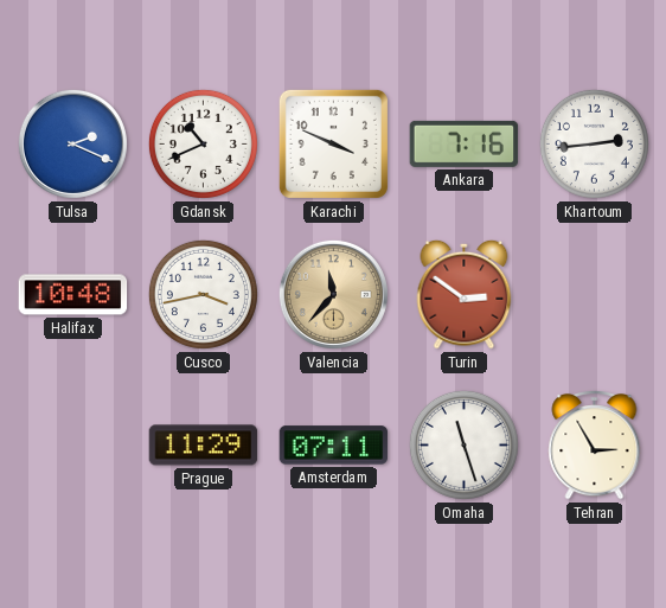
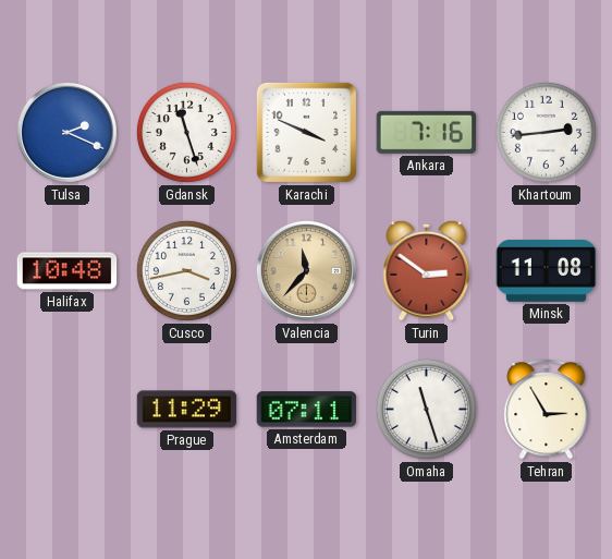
Gdansk: 10:41 -> 11:27
Minsk: none -> 11:08
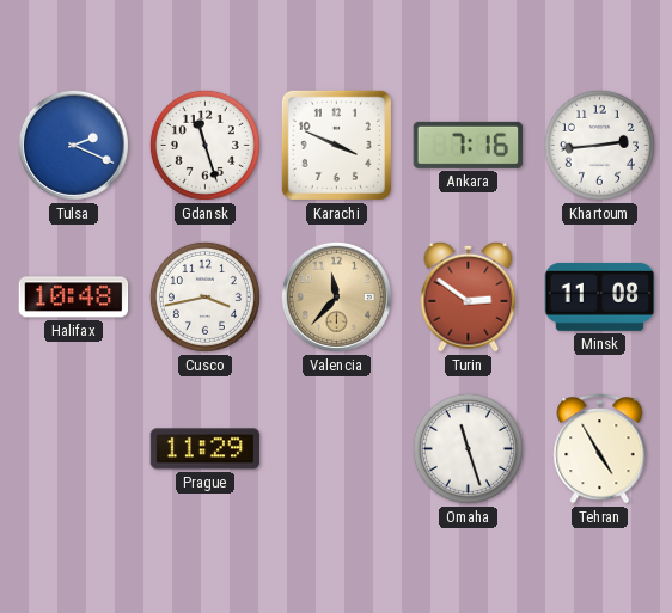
Amsterdam: 07:11 -> none
Tehran: 2:55 -> 4:55
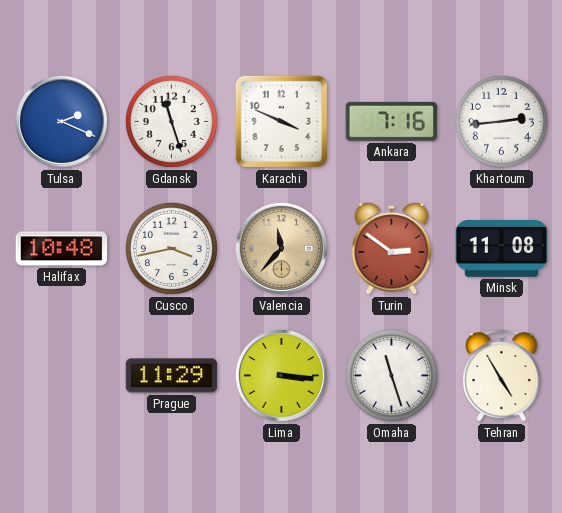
Lima: none -> 3:16
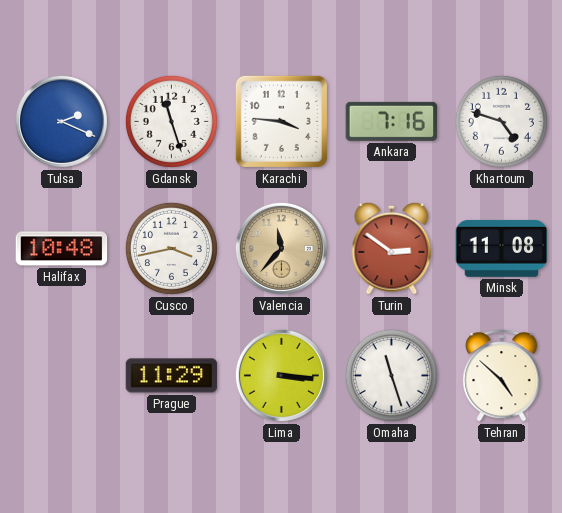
Karachi: 3:49 -> 3:46
Khartoum: 2:44 -> 4:48
Tehran: 4:55 -> 4:52
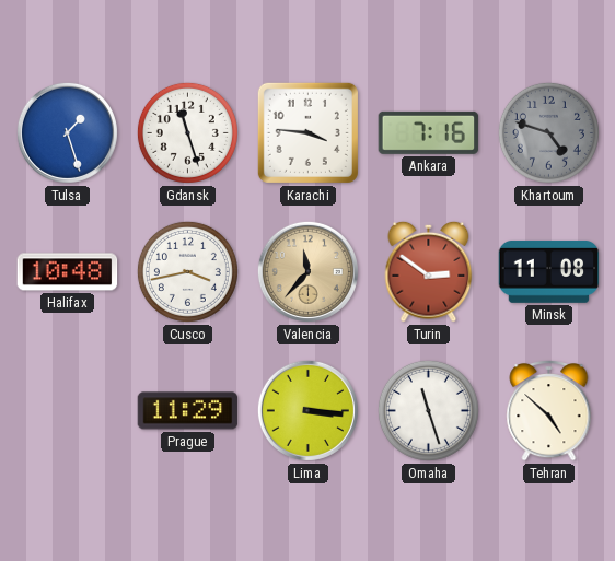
Tulsa: 2:19 -> 1:27
Khartoum dial: white -> grey
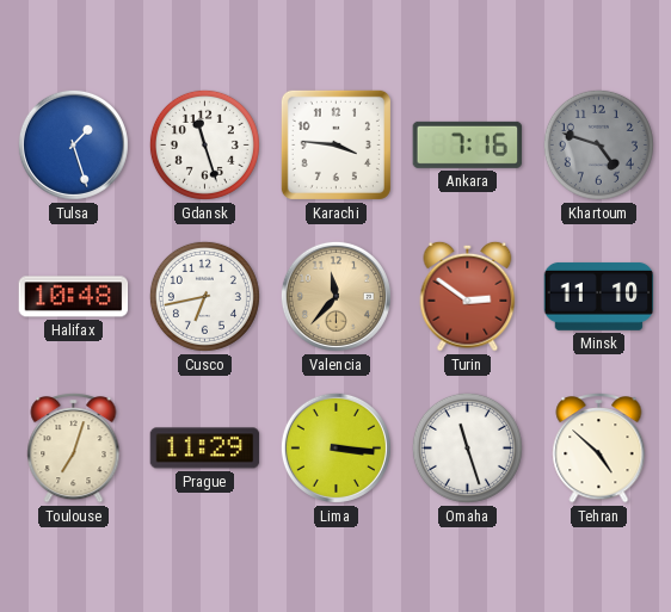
Cusco: 3:43 -> 6:43
Minsk: 11:08 -> 11:10
Toulouse: none -> 7:03
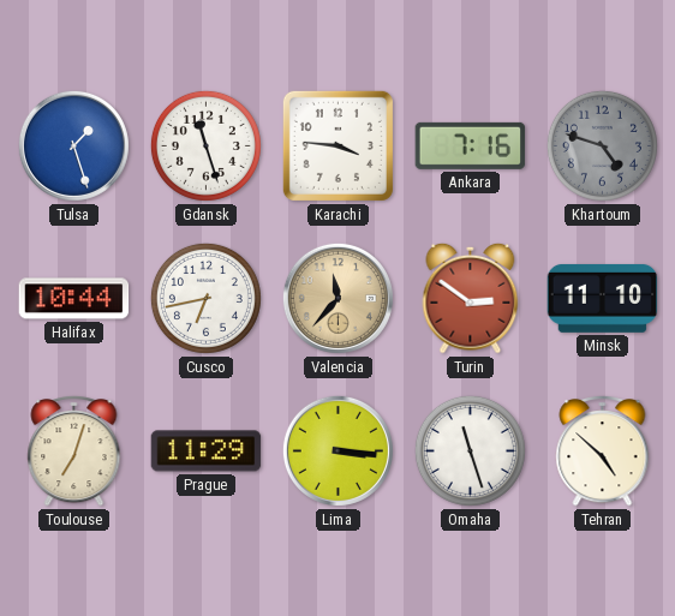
Halifax: 10:48 -> 10:44
